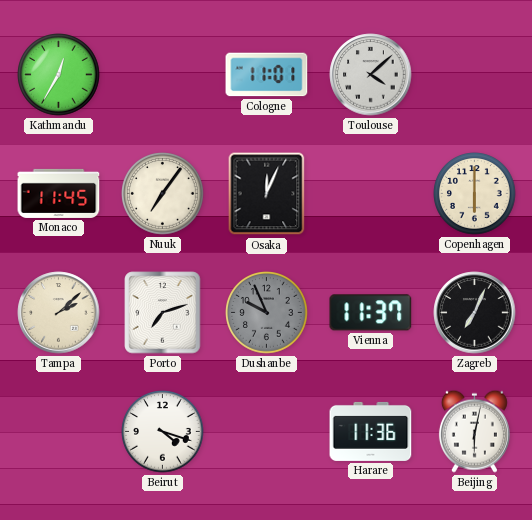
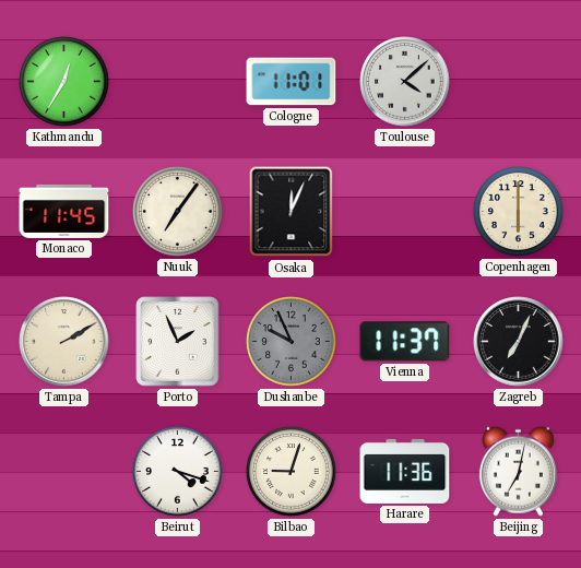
Tampa: 2:08 -> 2:10
Porto: 7:12 -> 1:56
Bilbao: none -> 9:03
Beijing: 6:02 -> 7:02
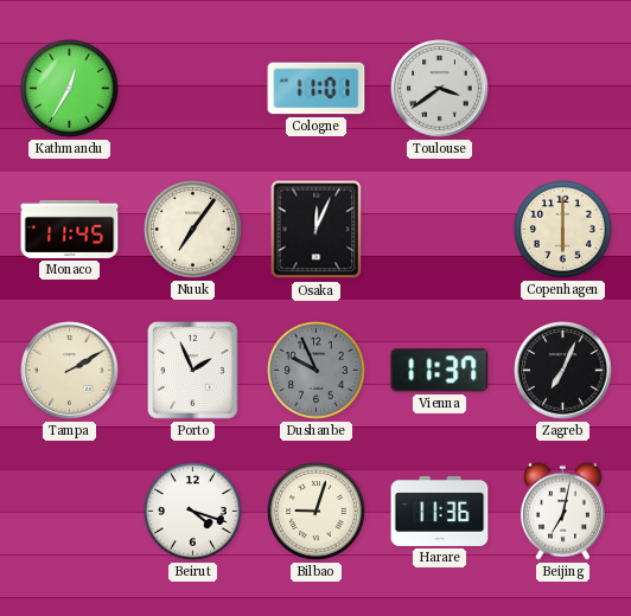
Toulouse: 4:08 -> 3:39
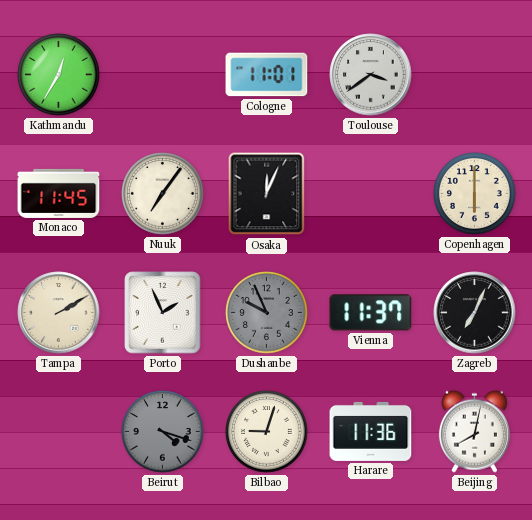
Beirut dial: white -> grey
Beijing: 7:02 -> 8:02
